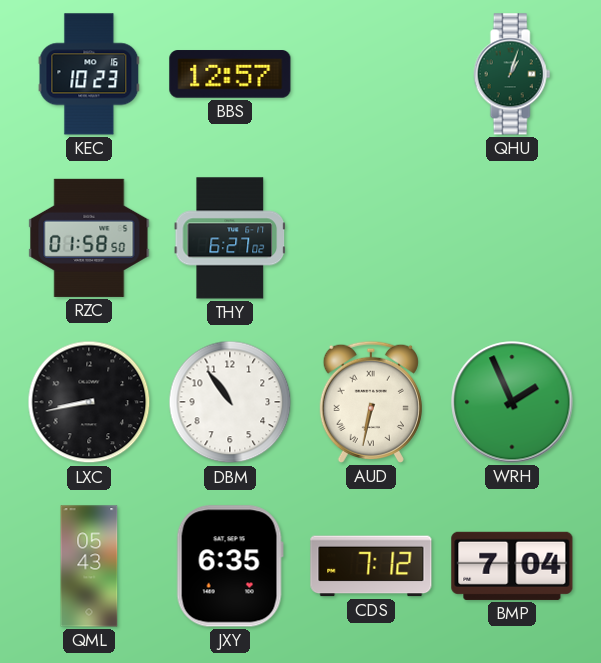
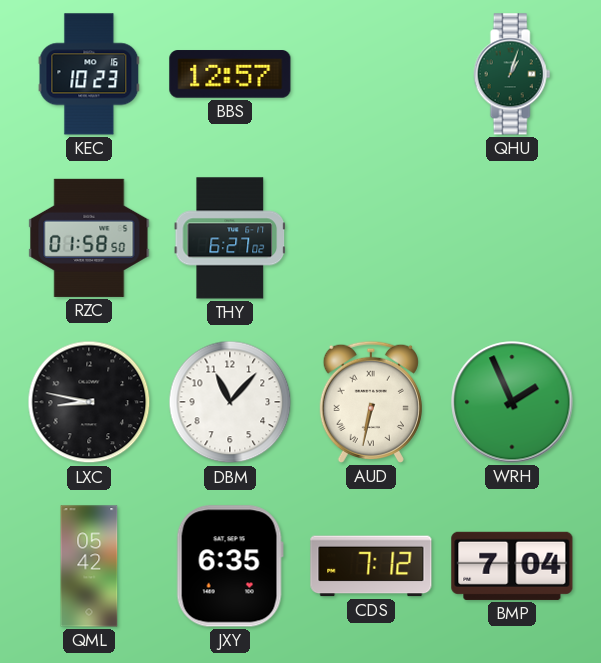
LXC: 8:43 -> 8:47
DBM: 10:54 -> 11:07
QML: 05:43 -> 05:42
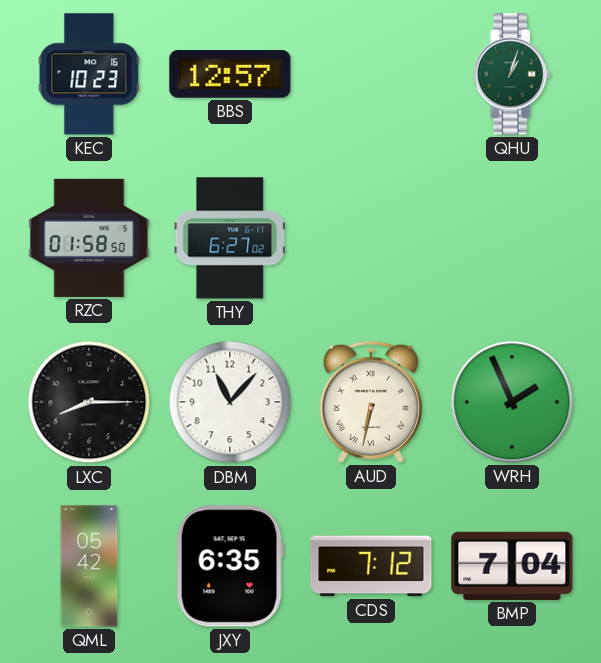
LXC: 8:47 -> 8:15
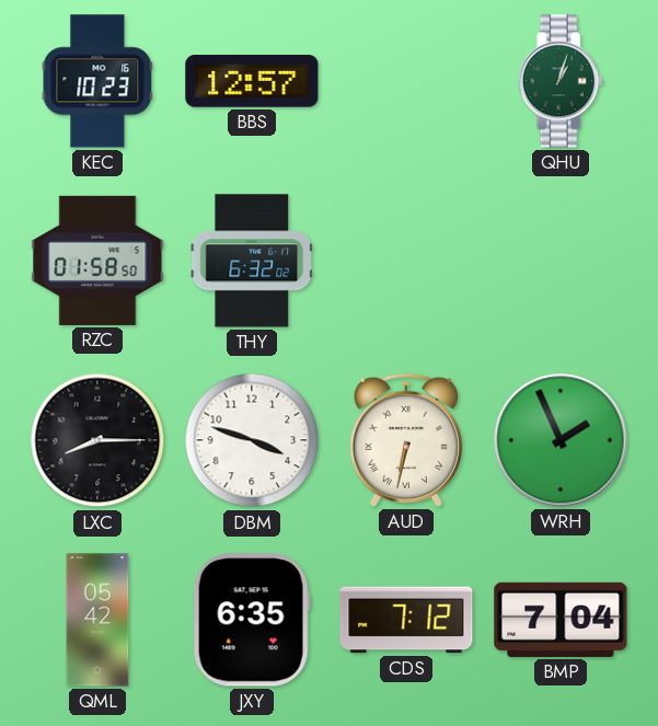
THY: 6:27 -> 6:32
DBM: 11:07 -> 3:48
